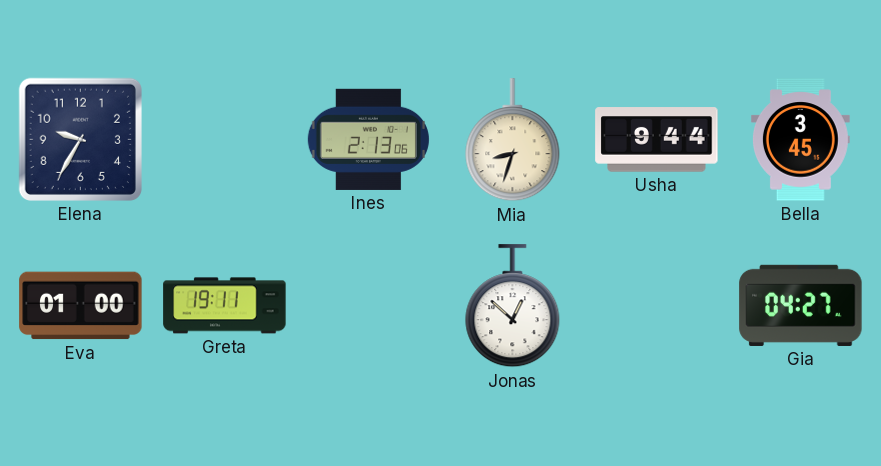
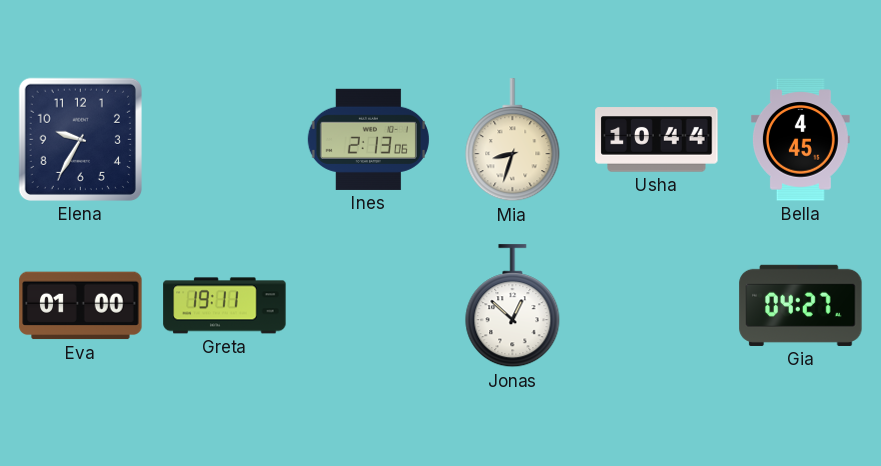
Usha: 9:44 -> 10:44
Bella: 3:45 -> 4:45
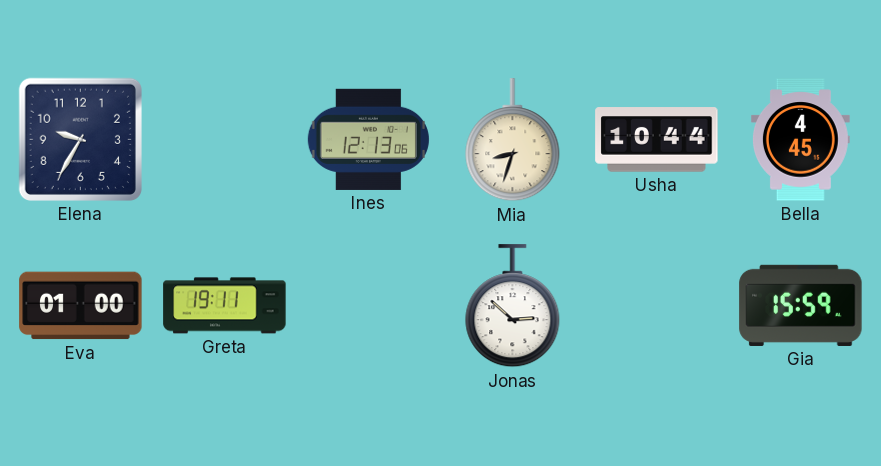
Ines: 2:13 -> 12:13
Jonas: 12:52 -> 2:52
Gia: 04:27 -> 15:59
